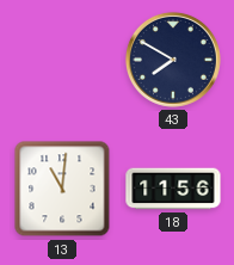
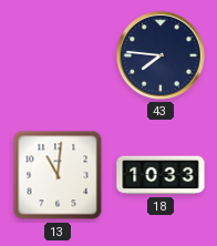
43: 7:50 -> 7:46
18: 11:56 -> 10:33
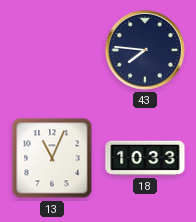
13: 11:01 -> 11:04
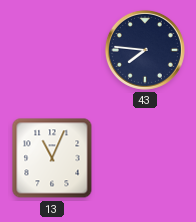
18: 10:33 -> none
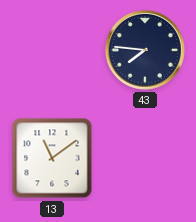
13: 11:04 -> 11:09
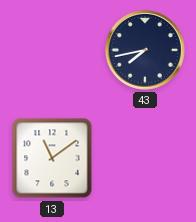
43: 7:46 -> 7:43
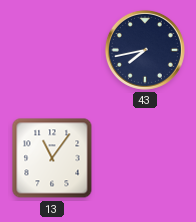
13: 11:09 -> 11:06
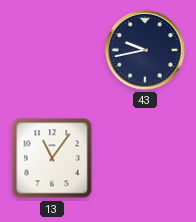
43: 7:43 -> 9:43
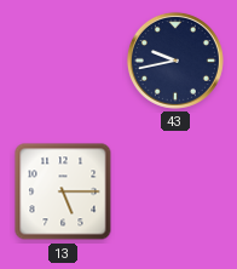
13: 11:06 -> 5:15
